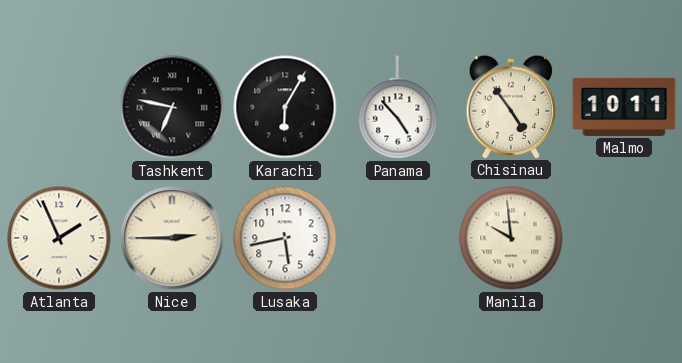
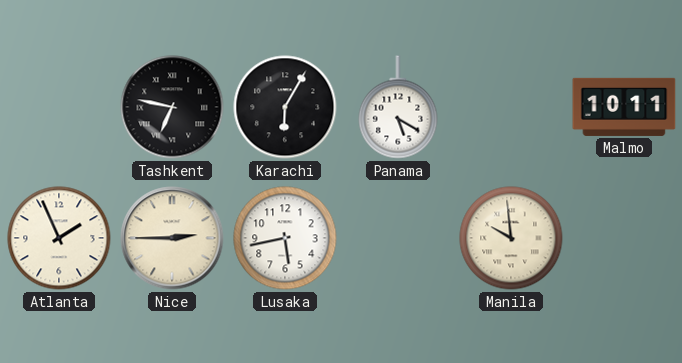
Panama: 4:53 -> 5:20
Chisinau: 4:54 -> none
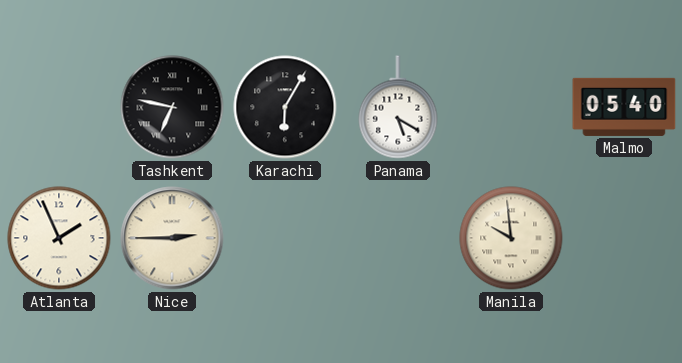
Malmo: 10:11 -> 05:40
Lusaka: 5:43 -> none
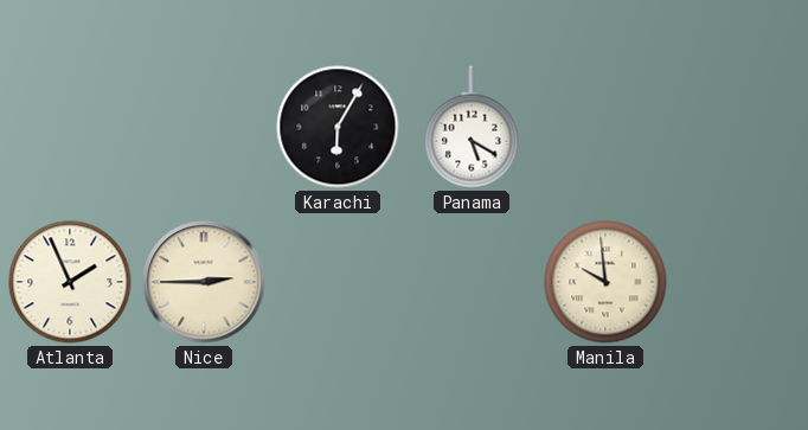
Tashkent: 6:47 -> none
Malmo: 05:40 -> none
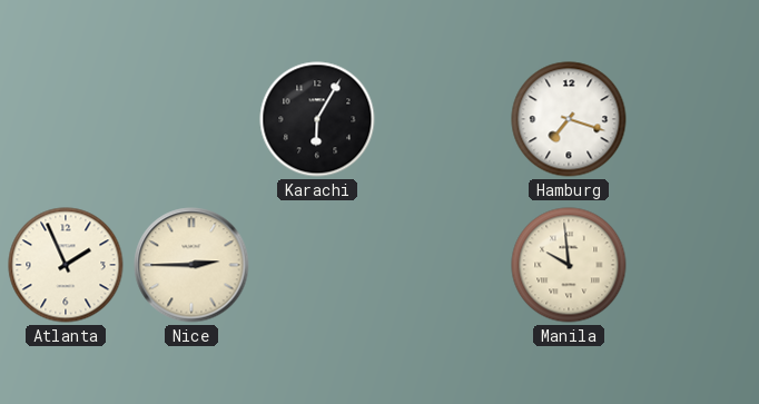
Panama: 5:20 -> none
Hamburg: none -> 7:18
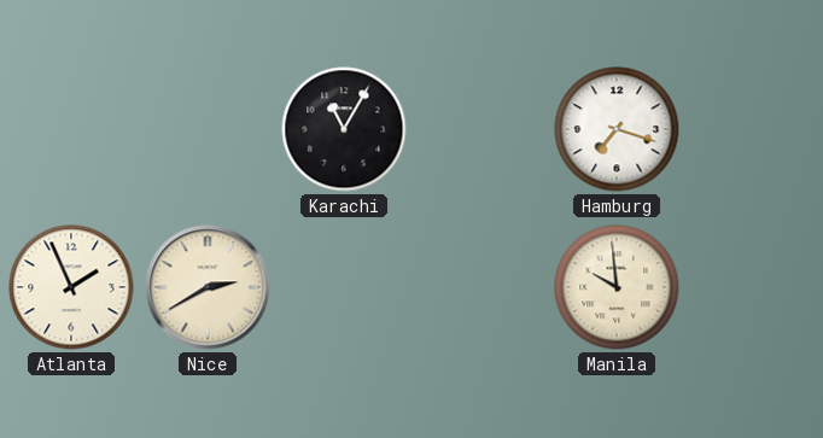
Karachi: 6:05 -> 11:05
Nice: 2:45 -> 2:40
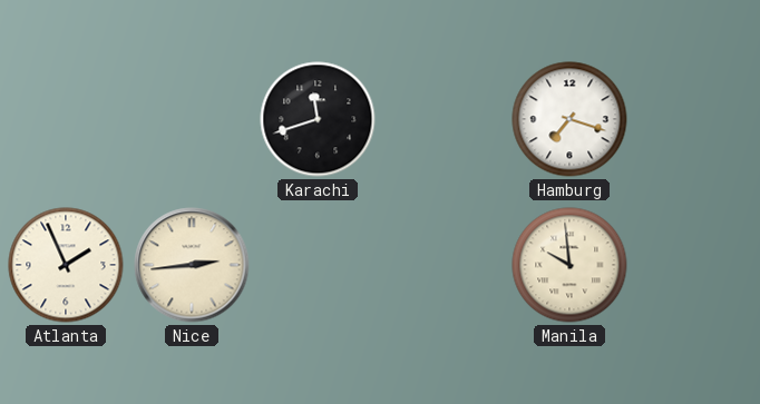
Karachi: 11:05 -> 11:42
Nice: 2:40 -> 2:44
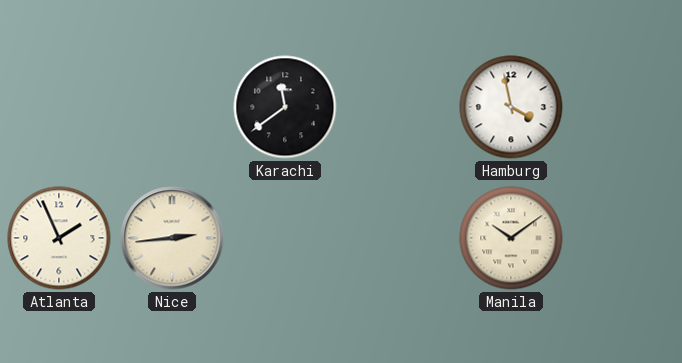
Karachi: 11:42 -> 11:39
Hamburg: 7:18 -> 3:58
Manila: 9:59 -> 10:09
